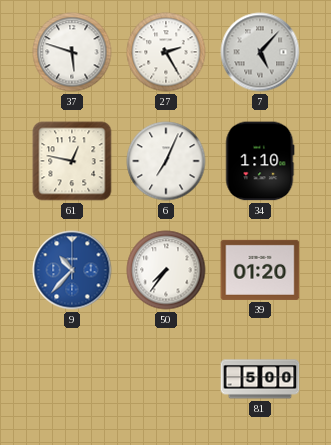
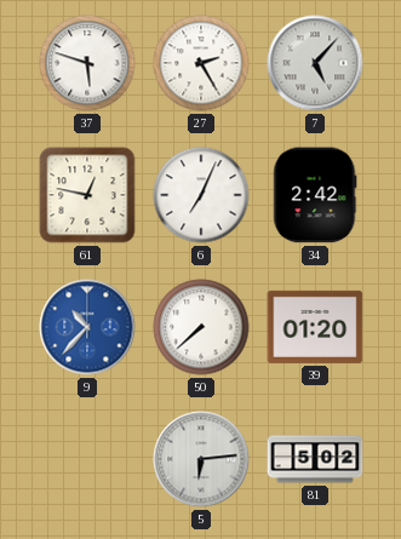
34: 1:10 -> 2:42
50: 7:36 -> 7:38
5: none -> 6:14
81: 5:00 -> 5:02
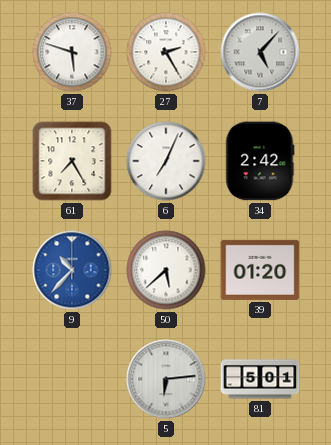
61: 12:47 -> 7:25
50: 7:38 -> 5:38
81: 5:02 -> 5:01
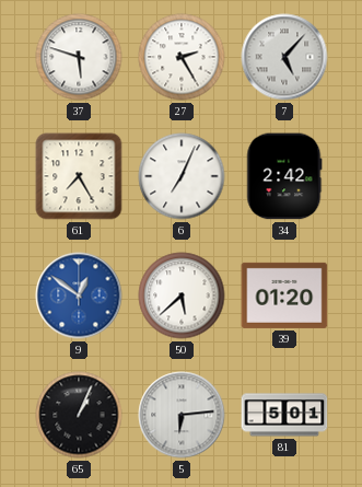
9: 10:37 -> 12:51
65: none -> 1:04
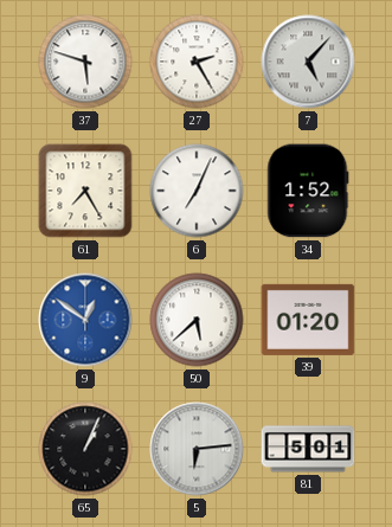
34: 2:42 -> 1:52
